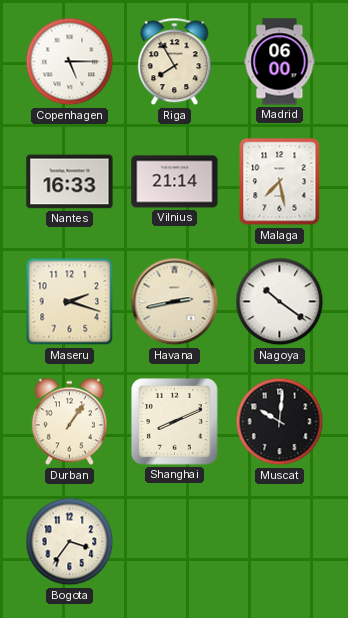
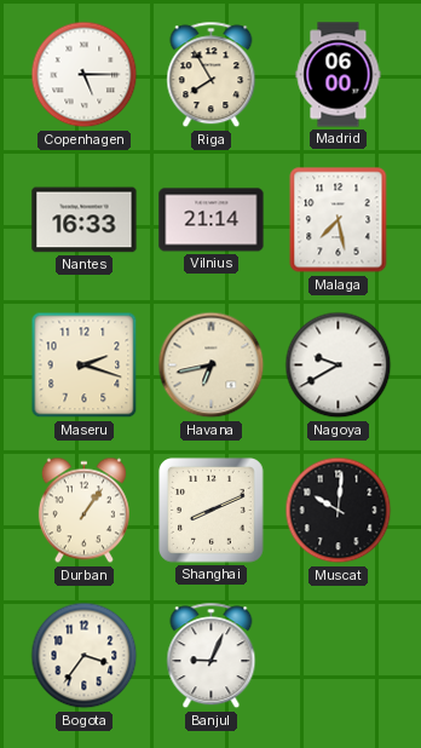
Havana: 2:43 -> 6:43
Nagoya: 10:21 -> 9:40
Banjul: none -> 9:04
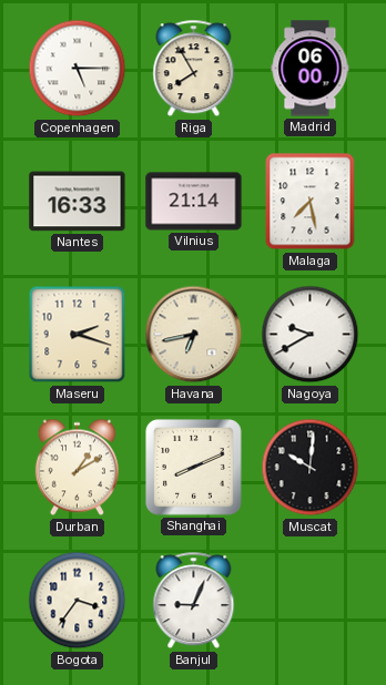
Durban: 1:06 -> 1:10
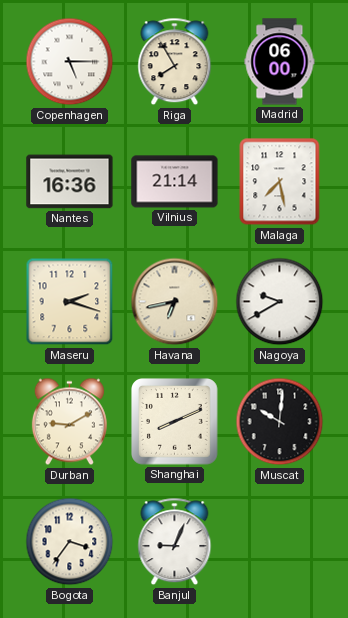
Nantes: 16:33 -> 16:36
Durban: 1:10 -> 9:10
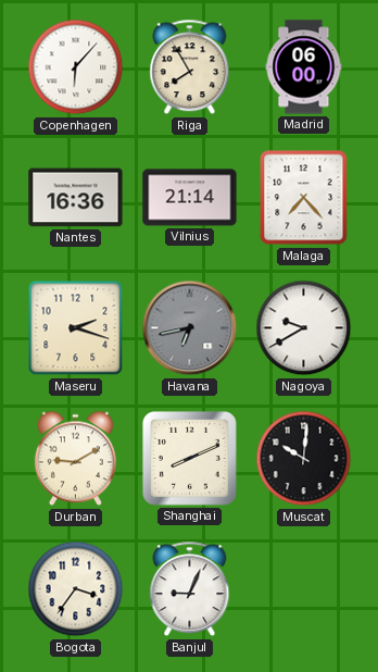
Copenhagen: 5:15 -> 6:07
Malaga: 7:28 -> 7:23
Havana dial: cream -> grey
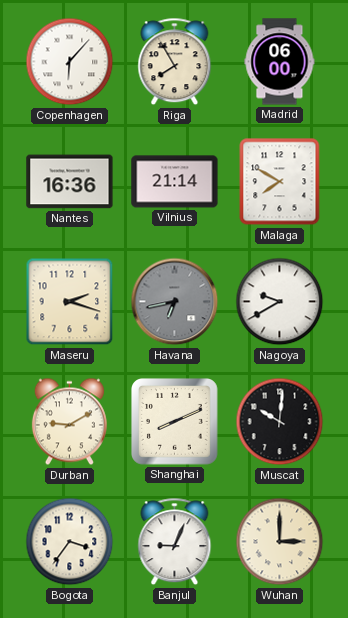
Malaga: 7:23 -> 7:50
Wuhan: none -> 3:00
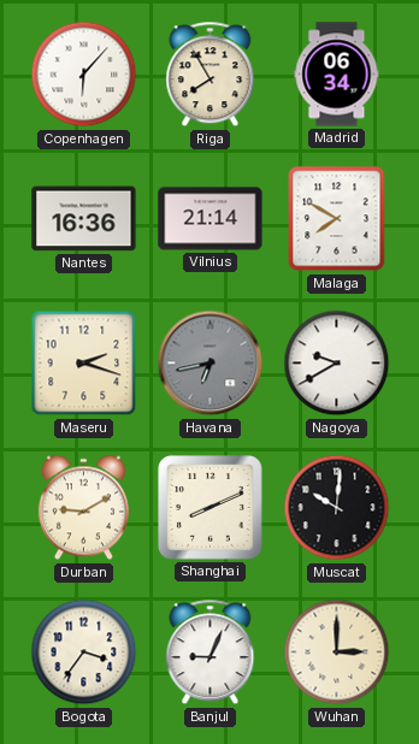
Madrid: 06:00 -> 06:34
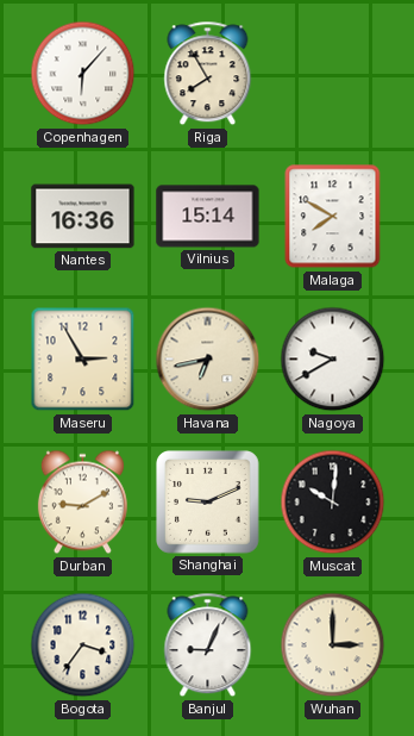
Madrid: 06:34 -> none
Vilnius: 21:14 -> 15:14
Maseru: 2:18 -> 2:55
Havana dial: grey -> cream
Shanghai: 8:11 -> 9:11
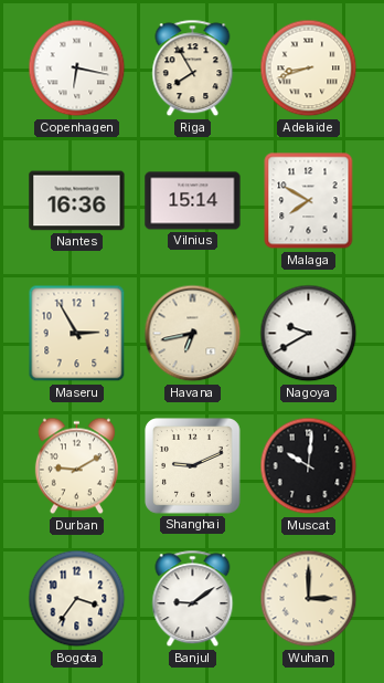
Copenhagen: 6:07 -> 6:17
Adelaide: none -> 8:42
Banjul: 9:04 -> 9:09
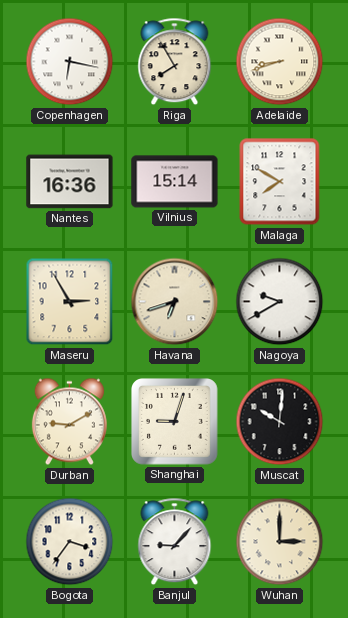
Havana: 6:43 -> 6:42
Shanghai: 9:11 -> 9:03
Banjul: 9:09 -> 9:07
